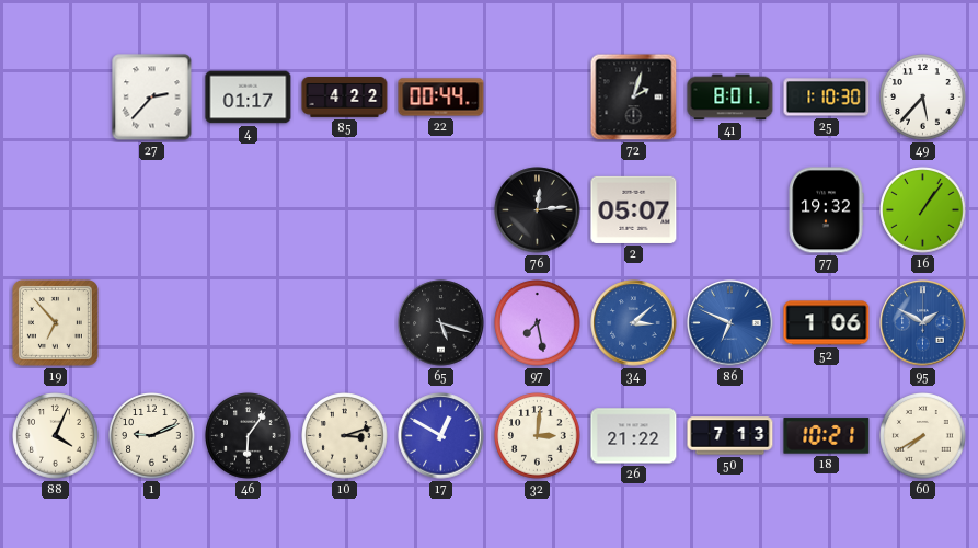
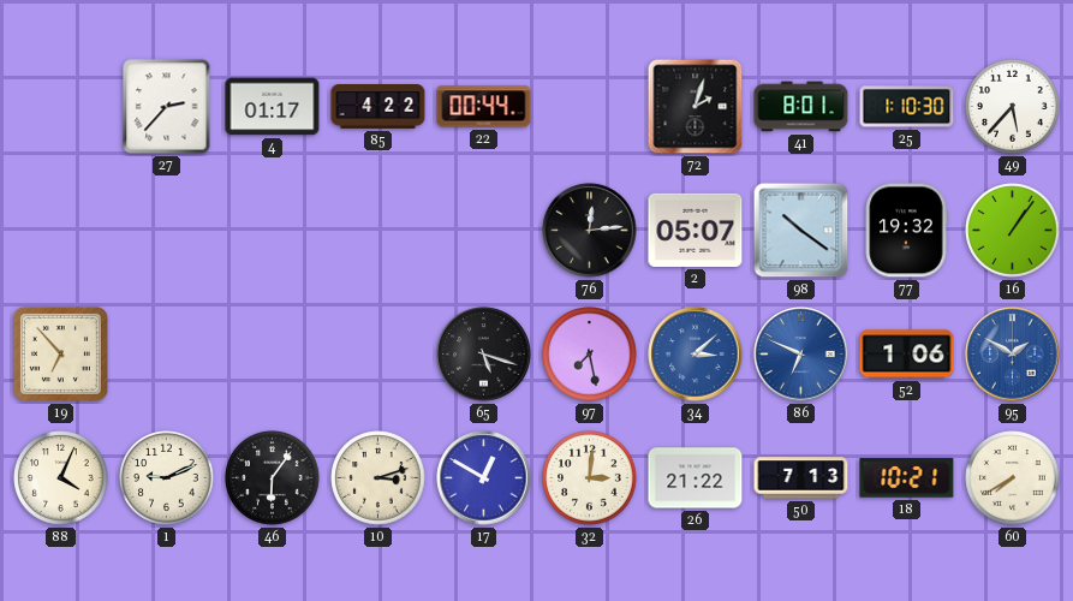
98: none -> 10:21
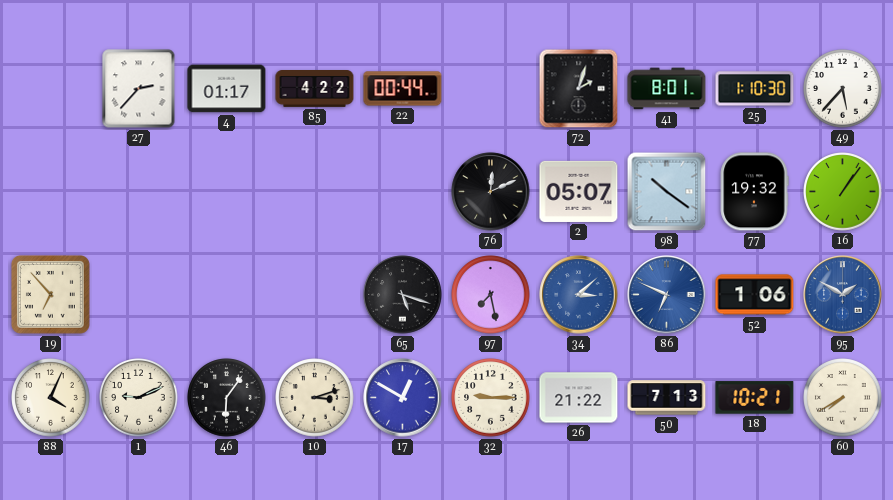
76: 12:14 -> 12:11
32: 3:01 -> 9:15
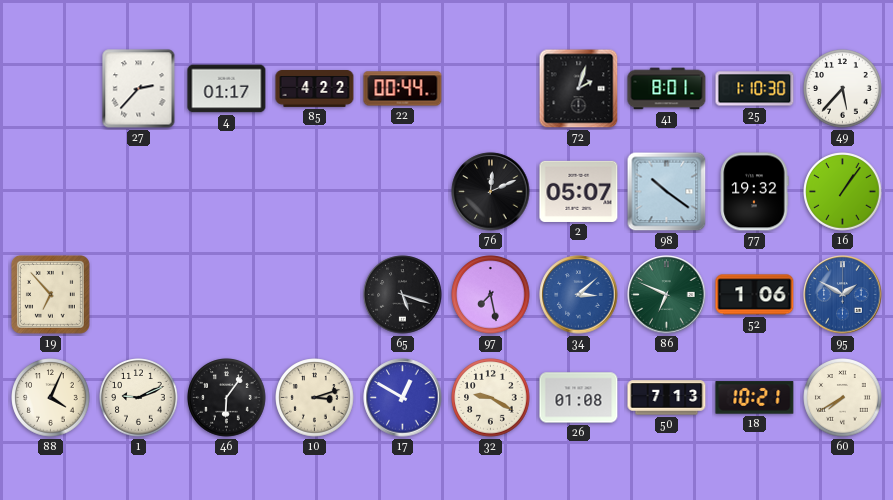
86 dial: blue -> green
32: 9:15 -> 9:20
26: 21:22 -> 01:08
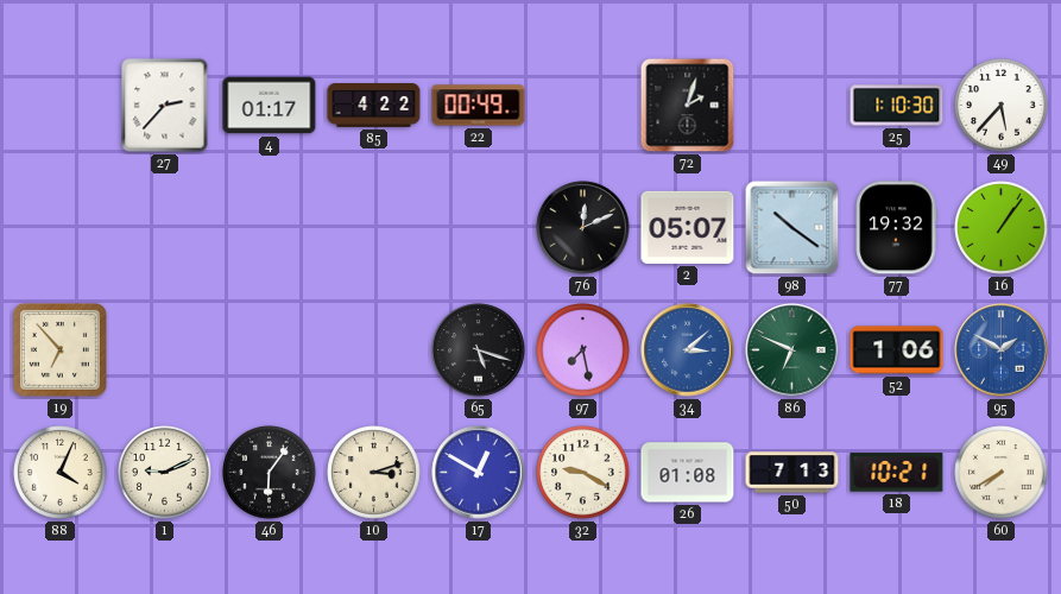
22: 00:44 -> 00:49
41: 8:01 -> none
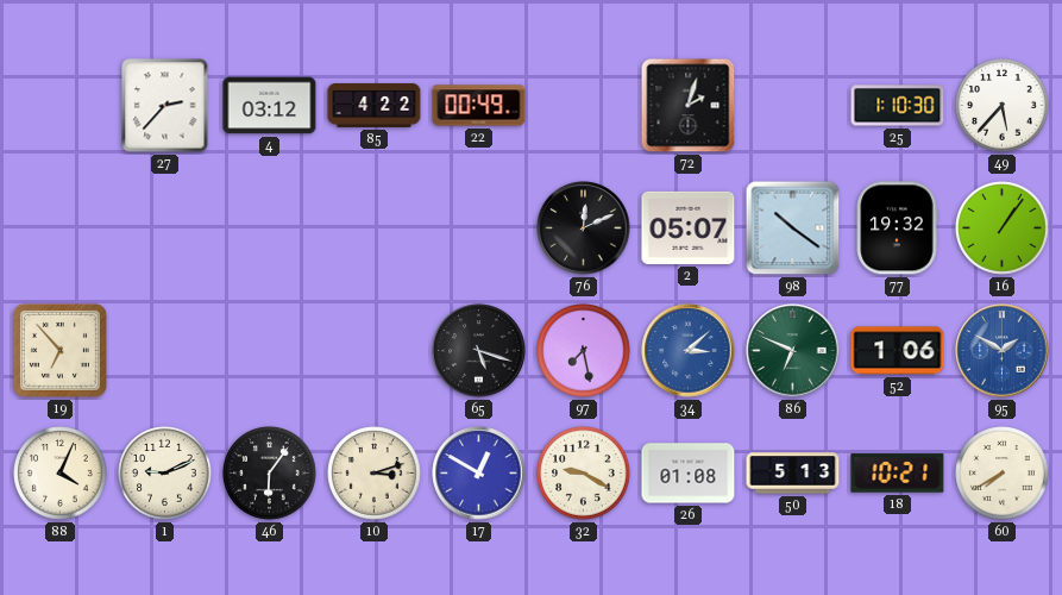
4: 01:17 -> 03:12
50: 7:13 -> 5:13
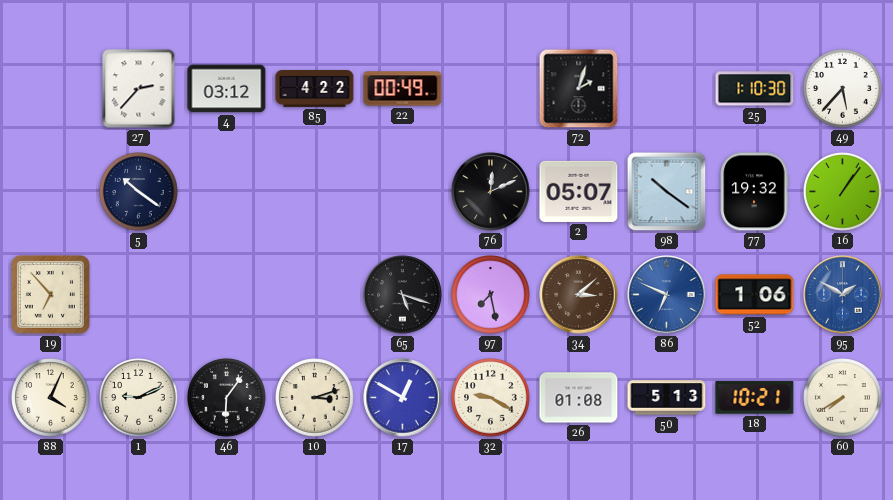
5: none -> 10:21
34 dial: blue -> brown
86 dial: green -> blue
